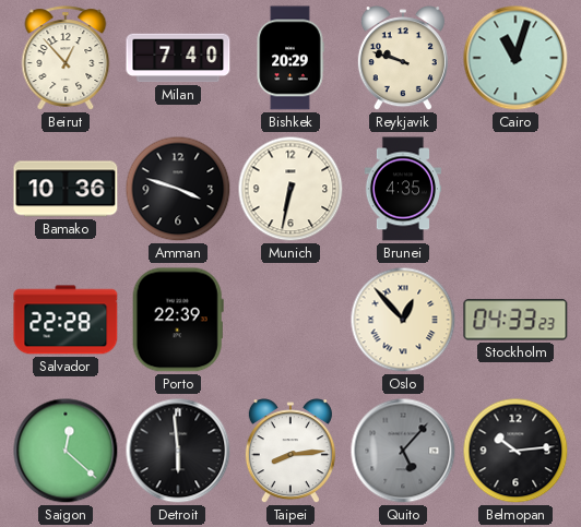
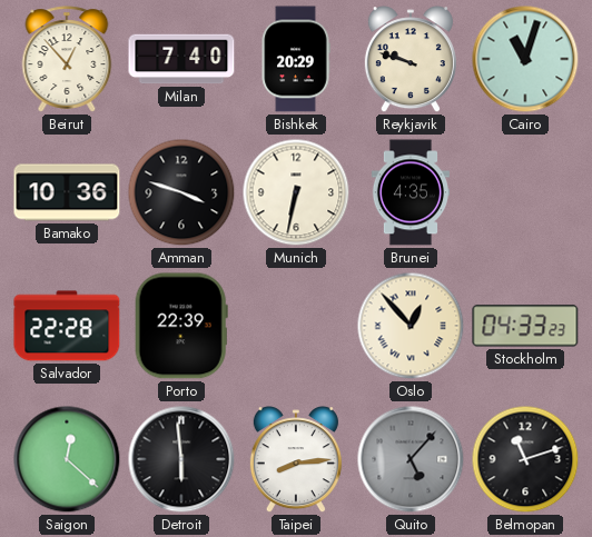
Belmopan: 10:14 -> 11:12
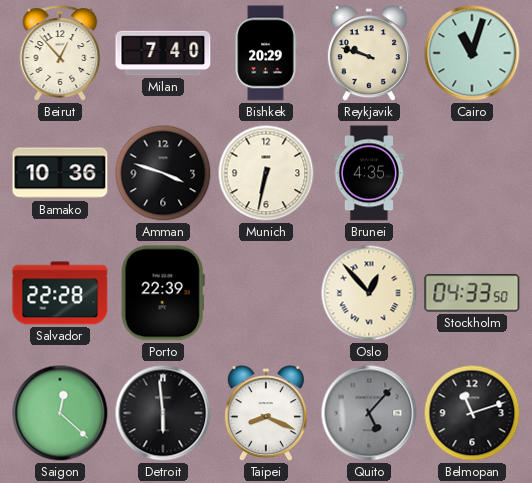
Stockholm: 04:33:23 -> 04:33:50
Taipei: 8:14 -> 8:19
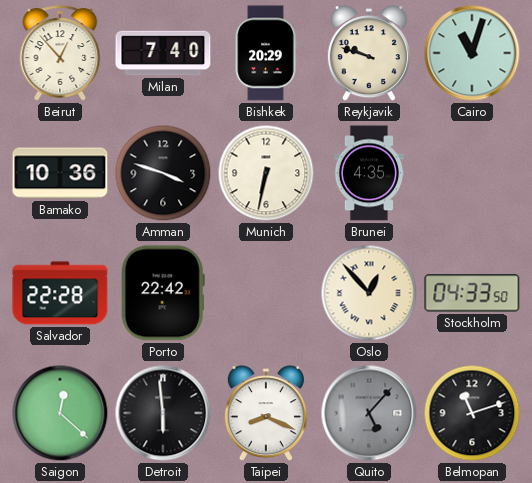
Porto: 22:39 -> 22:42
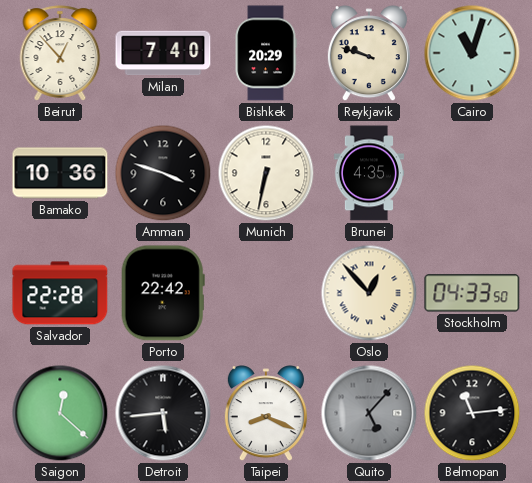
Detroit: 5:59 -> 5:44
Belmopan: 11:12 -> 11:14
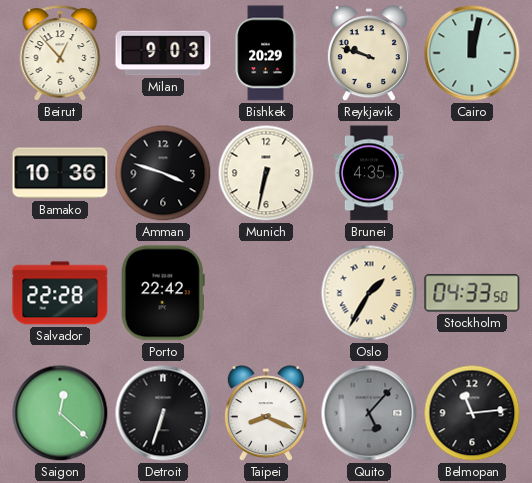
Milan: 7:40 -> 9:03
Cairo: 11:03 -> 12:02
Oslo: 12:53 -> 1:35
Detroit: 5:44 -> 6:33
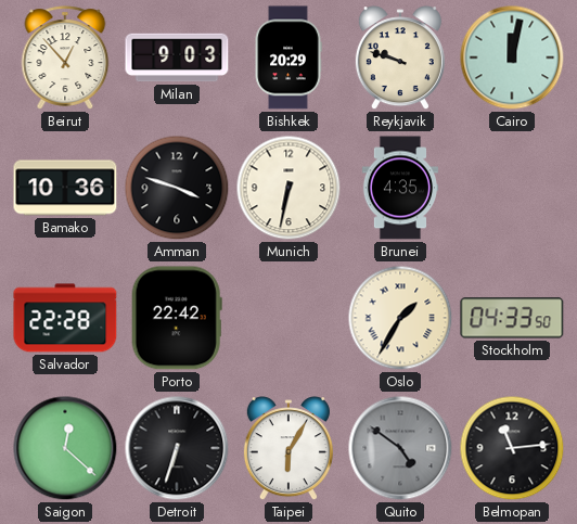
Taipei: 8:19 -> 6:05
Quito: 5:07 -> 4:51
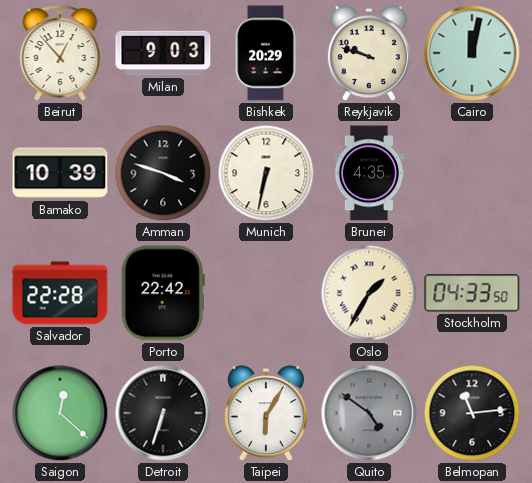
Bamako: 10:36 -> 10:39
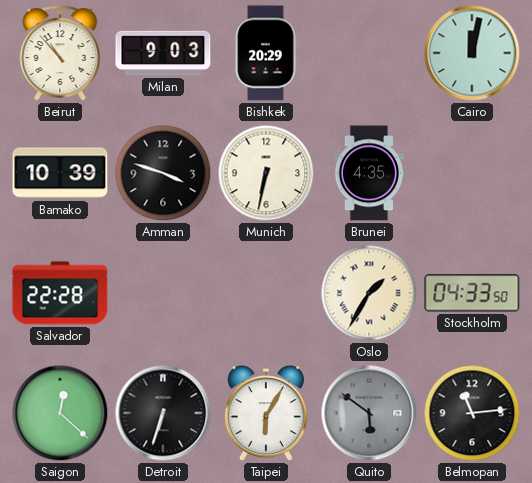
Beirut: 12:53 -> 10:53
Reykjavik: 9:48 -> none
Porto: 22:42 -> none
Quito: 4:51 -> 5:51
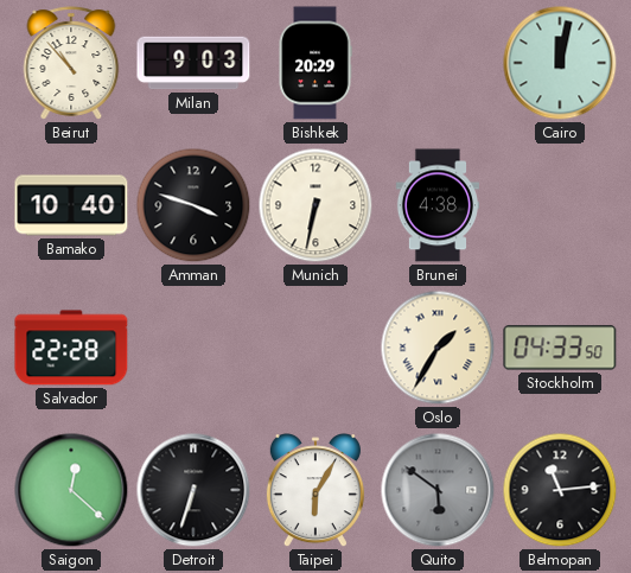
Bamako: 10:39 -> 10:40
Brunei: 4:35 -> 4:38
